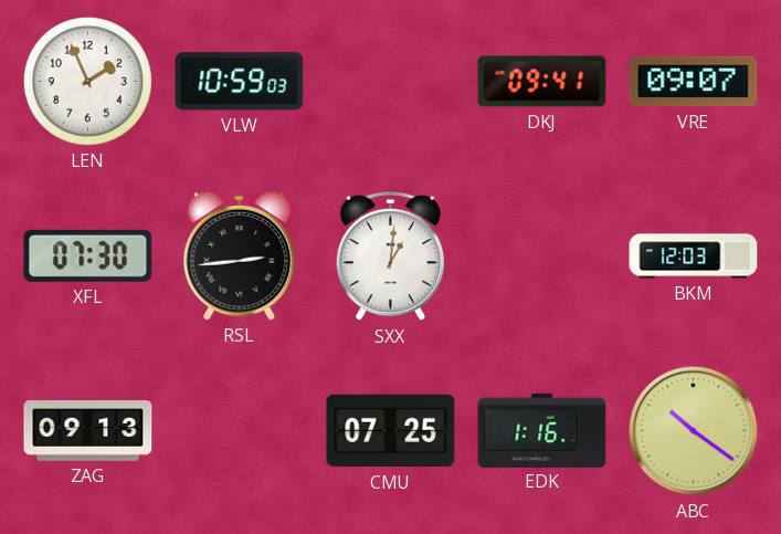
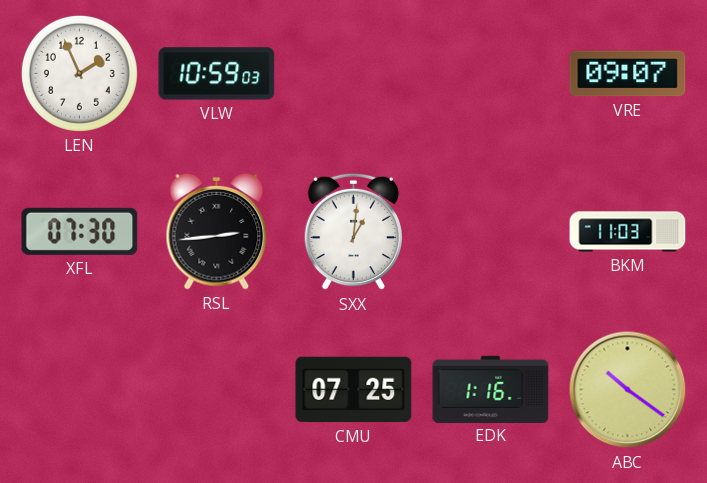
DKJ: 09:41 -> none
BKM: 12:03 -> 11:03
ZAG: 09:13 -> none
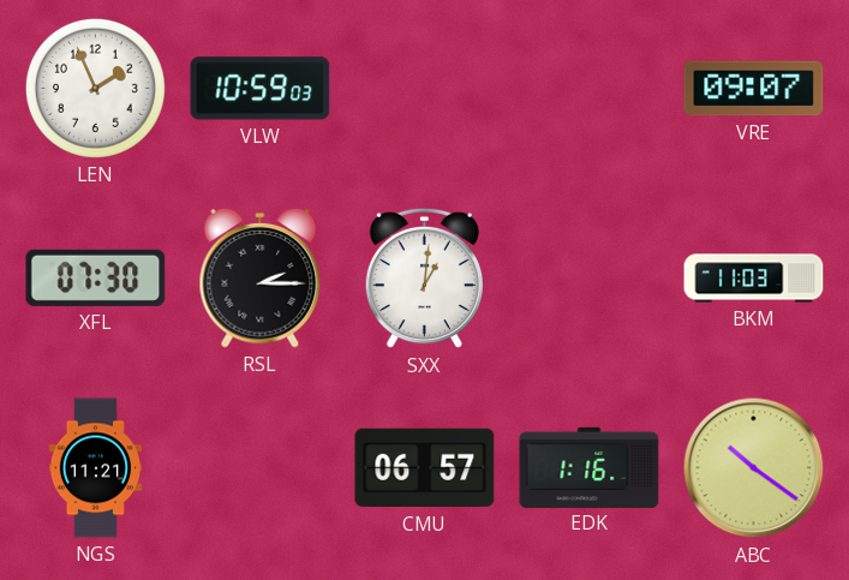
RSL: 2:44 -> 2:15
NGS: none -> 11:21
CMU: 07:25 -> 06:57
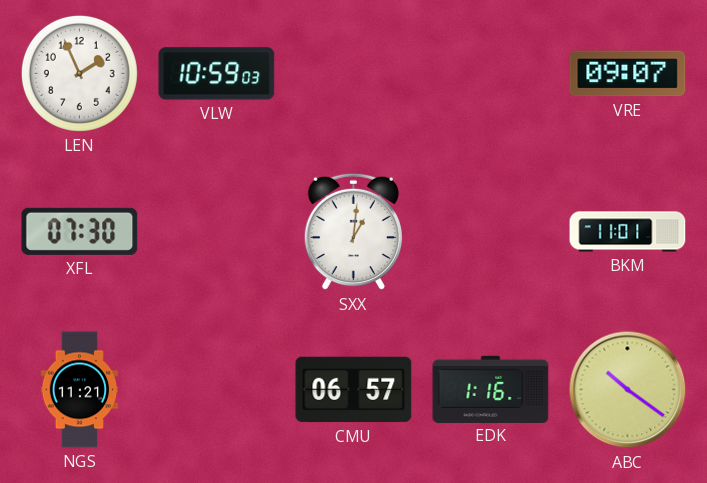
RSL: 2:15 -> none
BKM: 11:03 -> 11:01
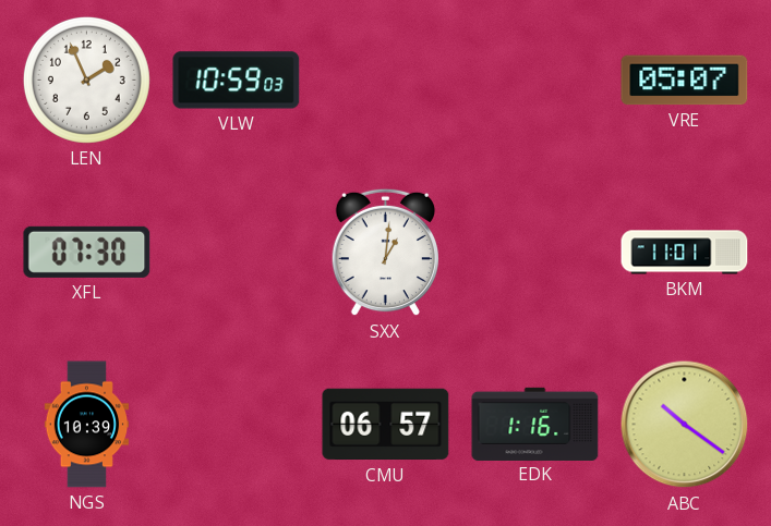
VRE: 09:07 -> 05:07
NGS: 11:21 -> 10:39
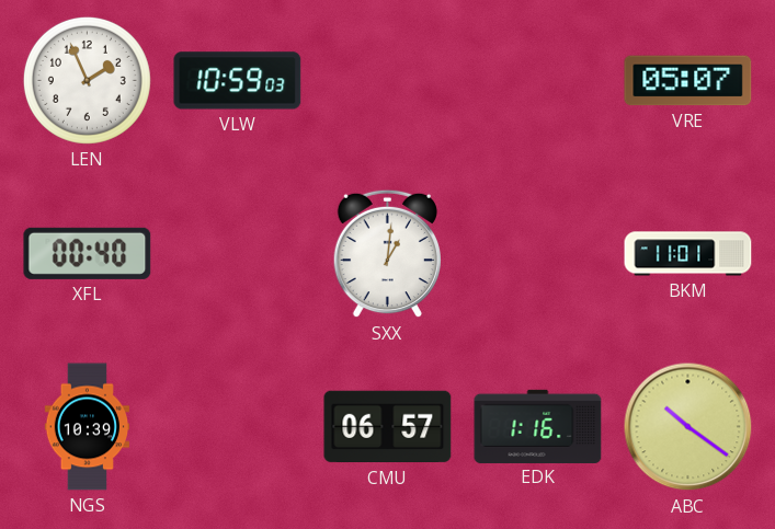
XFL: 07:30 -> 00:40
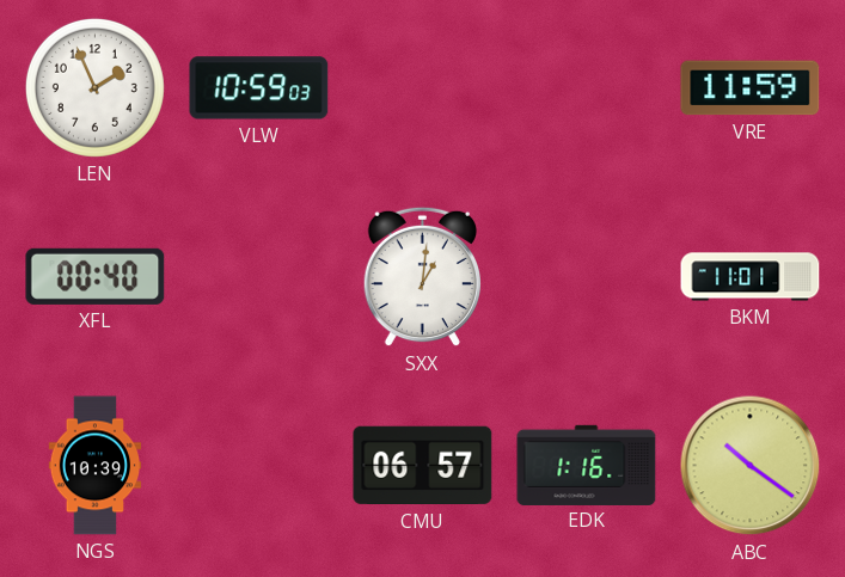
VRE: 05:07 -> 11:59
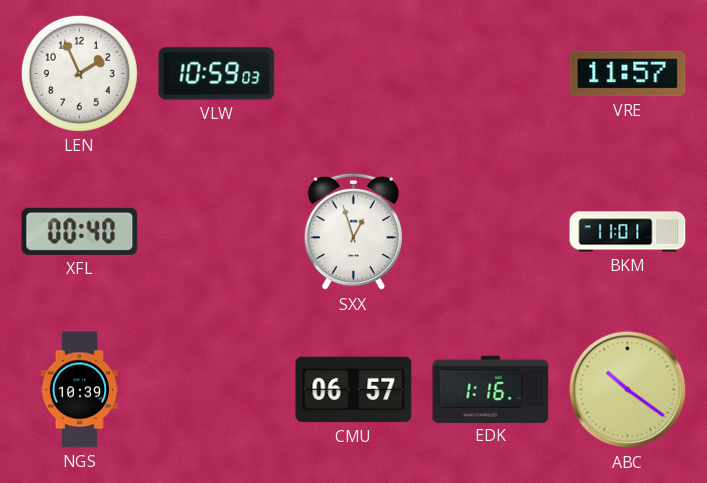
VRE: 11:59 -> 11:57
SXX: 1:01 -> 12:57
